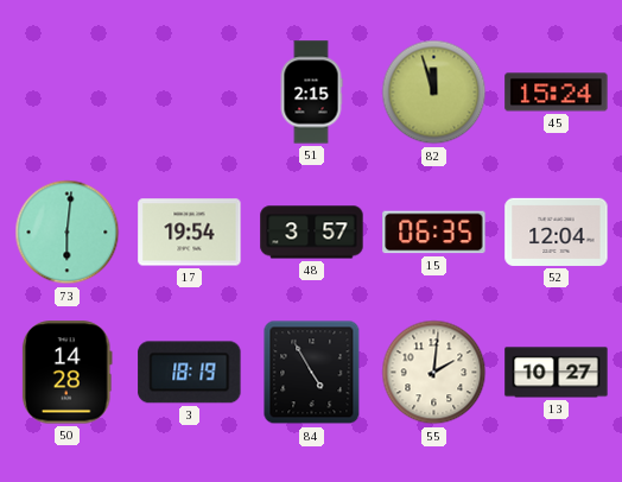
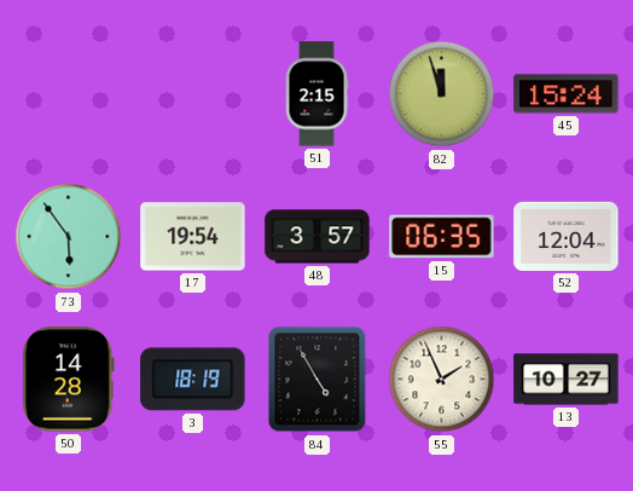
73: 6:01 -> 5:54
55: 2:01 -> 1:56
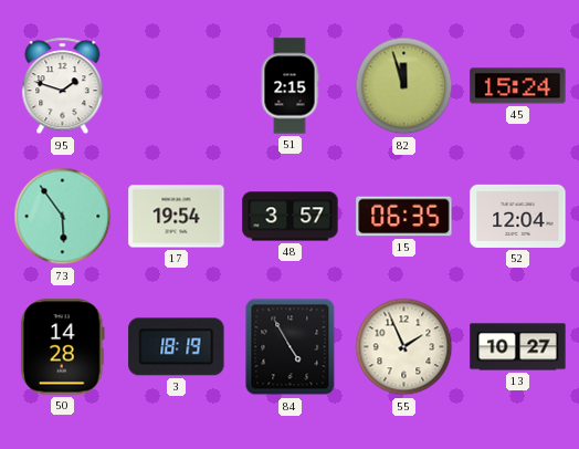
95: none -> 1:48
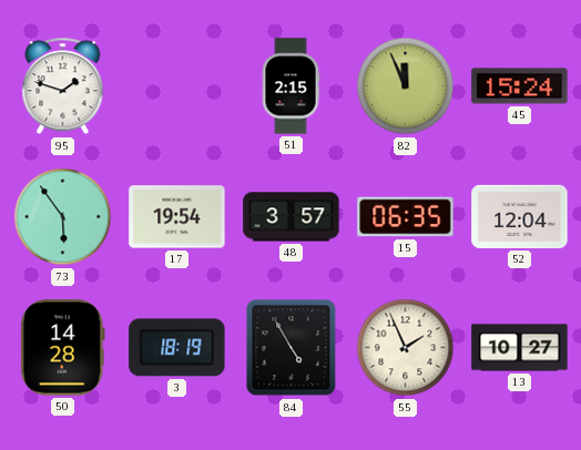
82: 11:57 -> 11:56
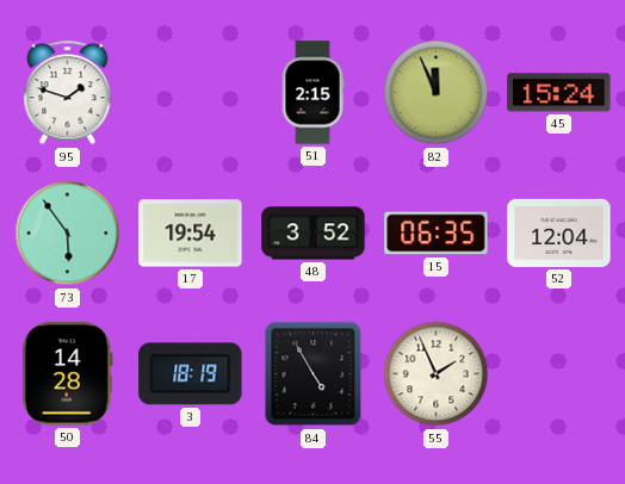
48: 3:57 -> 3:52
13: 10:27 -> none
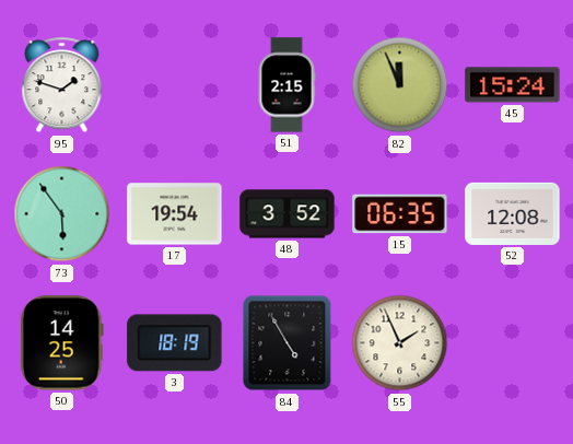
52: 12:04 -> 12:08
50: 14:28 -> 14:25
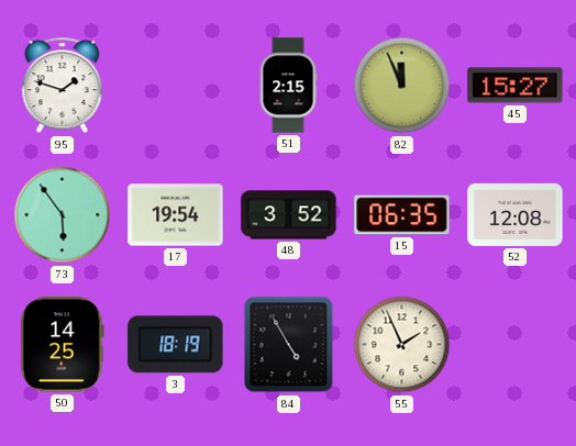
45: 15:24 -> 15:27
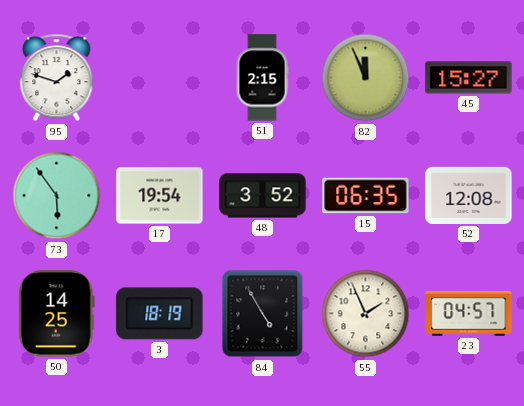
23: none -> 04:57
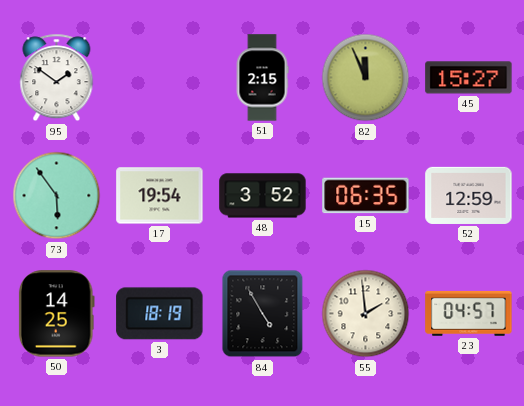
95: 1:48 -> 1:51
52: 12:08 -> 12:59
55: 1:56 -> 1:59
